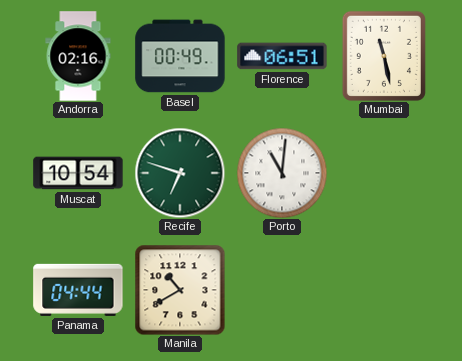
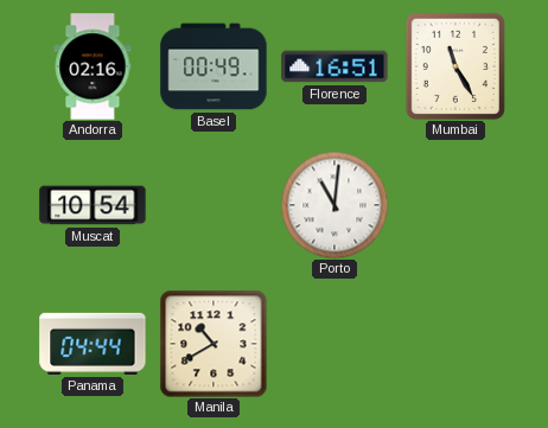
Florence: 06:51 -> 16:51
Mumbai: 11:28 -> 11:25
Recife: 6:48 -> none
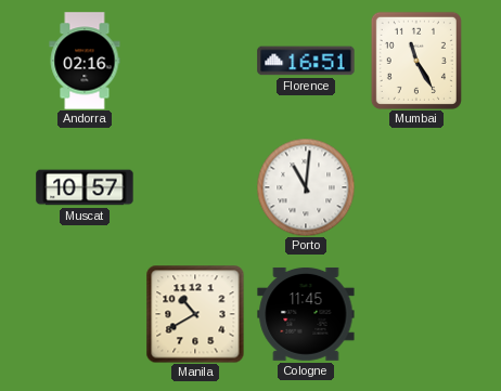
Basel: 00:49 -> none
Muscat: 10:54 -> 10:57
Panama: 04:44 -> none
Cologne: none -> 11:45
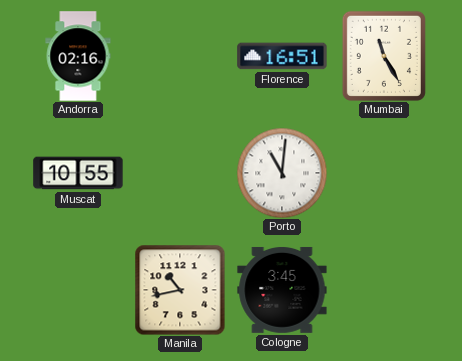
Muscat: 10:57 -> 10:55
Manila: 10:40 -> 10:43
Cologne: 11:45 -> 3:45
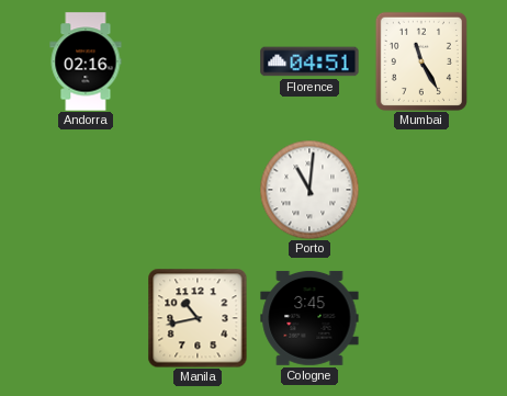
Florence: 16:51 -> 04:51
Muscat: 10:55 -> none
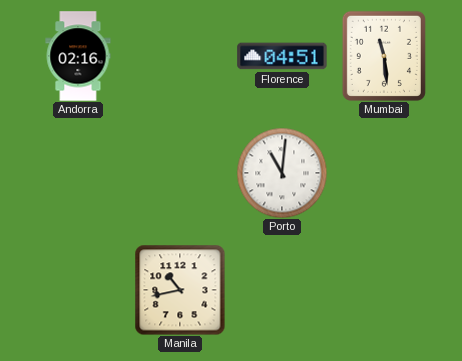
Mumbai: 11:25 -> 11:29
Cologne: 3:45 -> none
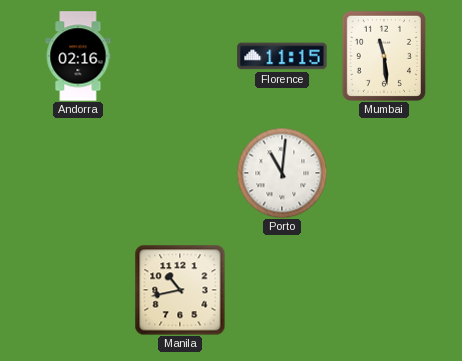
Florence: 04:51 -> 11:15
